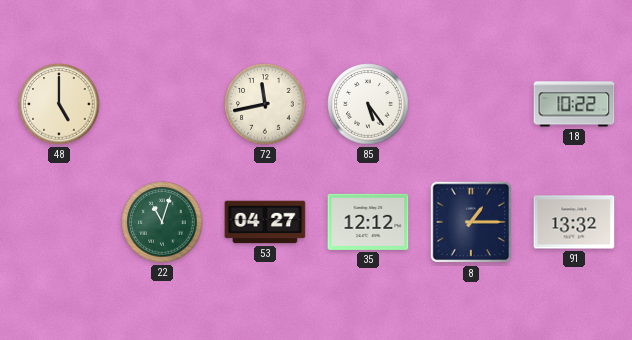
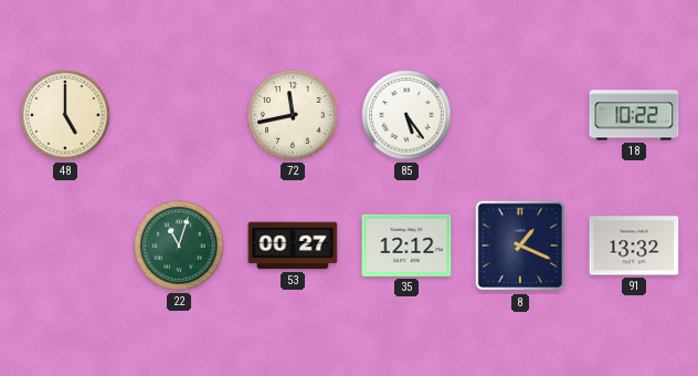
53: 04:27 -> 00:27
8: 1:15 -> 1:19
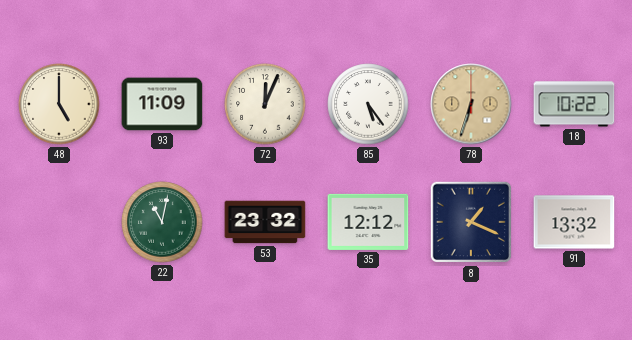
93: none -> 11:09
72: 11:43 -> 12:04
78: none -> 6:33
22: 11:03 -> 11:02
53: 00:27 -> 23:32
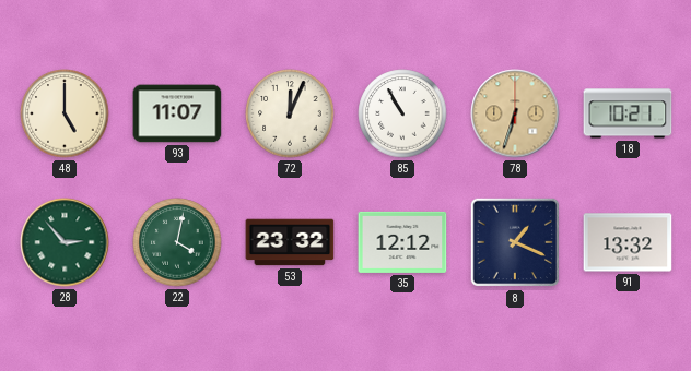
93: 11:09 -> 11:07
85: 5:24 -> 10:55
18: 10:22 -> 10:21
28: none -> 2:53
22: 11:02 -> 4:02
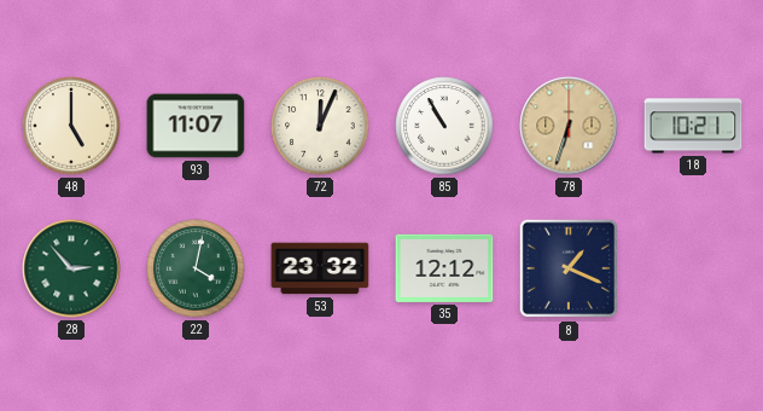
91: 13:32 -> none
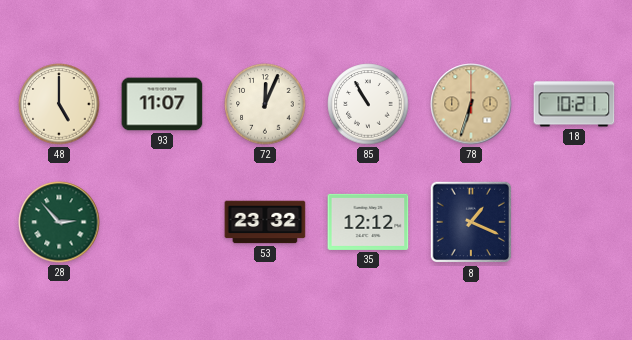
22: 4:02 -> none
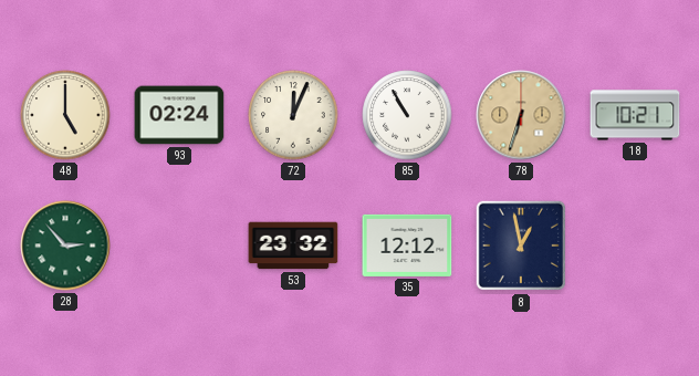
93: 11:07 -> 02:24
8: 1:19 -> 12:58
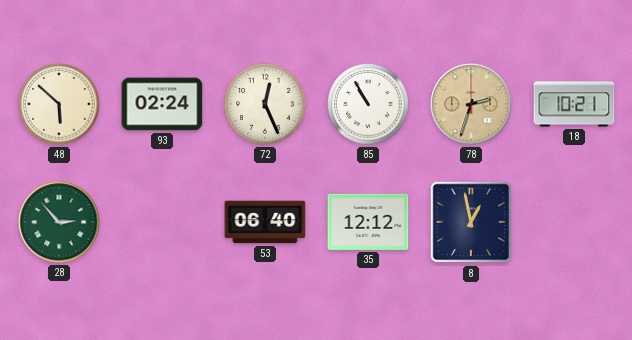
48: 5:00 -> 5:52
72: 12:04 -> 12:26
78: 6:33 -> 2:33
53: 23:32 -> 06:40
